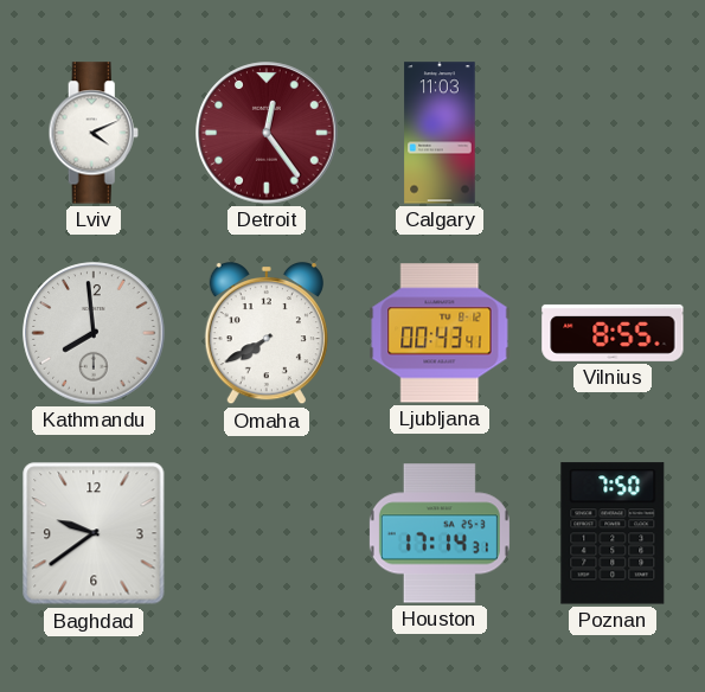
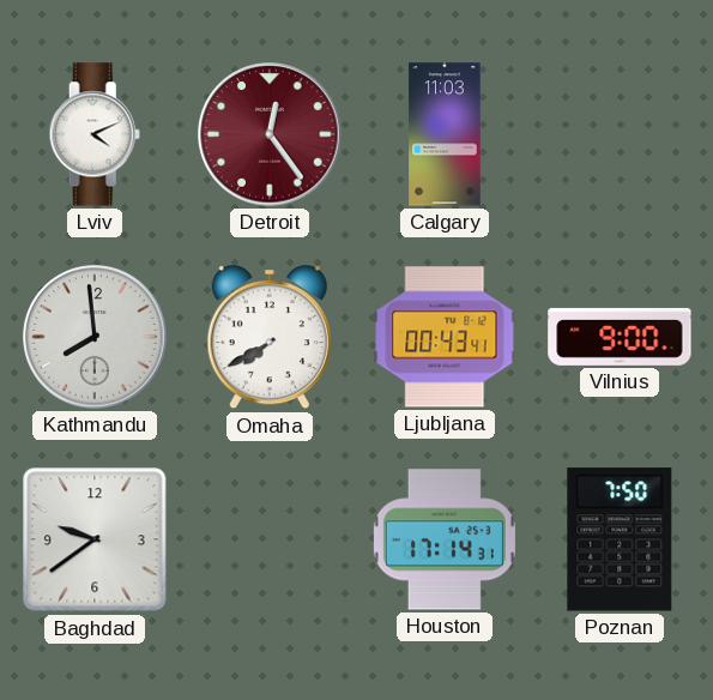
Vilnius: 8:55 -> 9:00
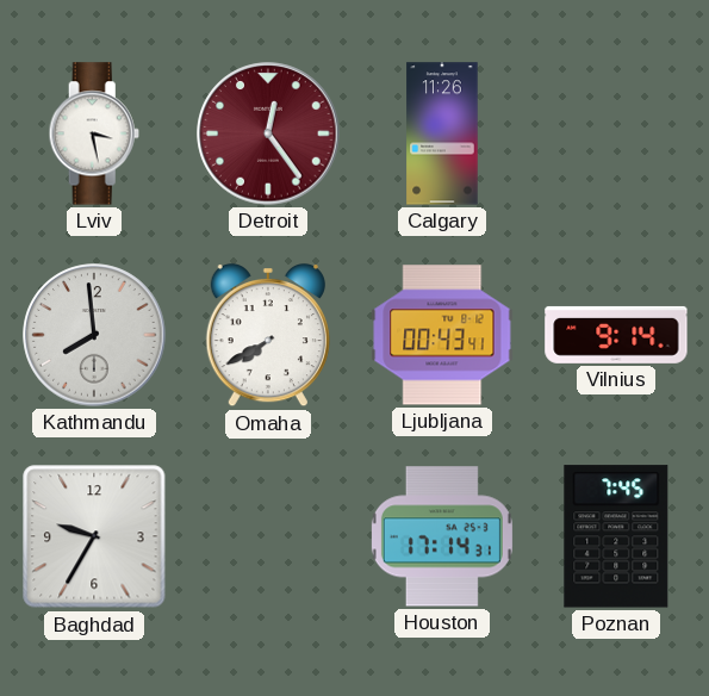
Lviv: 4:11 -> 3:28
Calgary: 11:03 -> 11:26
Vilnius: 9:00 -> 9:14
Baghdad: 9:39 -> 9:35
Poznan: 7:50 -> 7:45
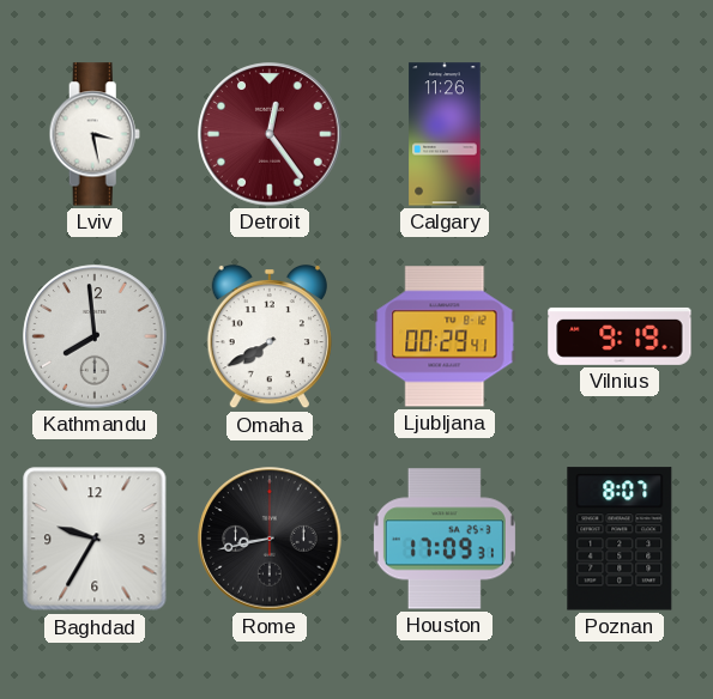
Ljubljana: 00:43 -> 00:29
Vilnius: 9:14 -> 9:19
Rome: none -> 8:43
Houston: 17:14 -> 17:09
Poznan: 7:45 -> 8:07
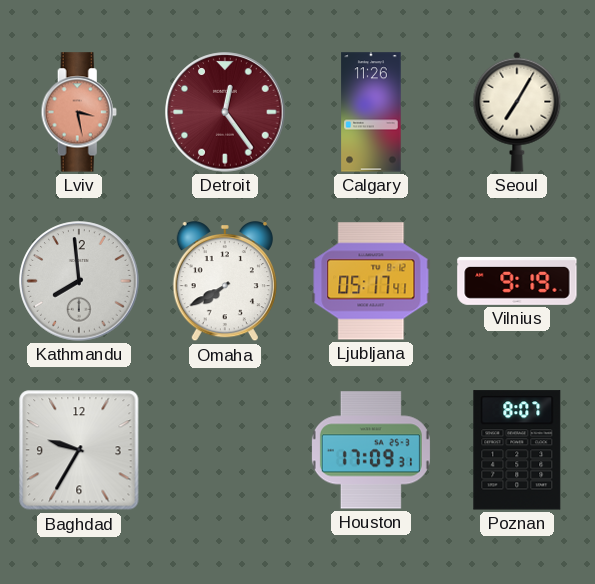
Lviv dial: white -> salmon
Seoul: none -> 7:05
Ljubljana: 00:29 -> 05:17
Rome: 8:43 -> none
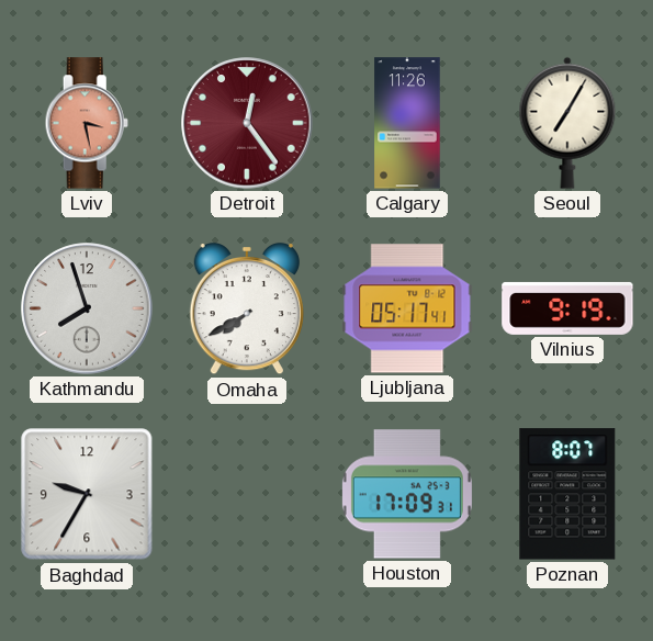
Kathmandu: 7:59 -> 7:57
